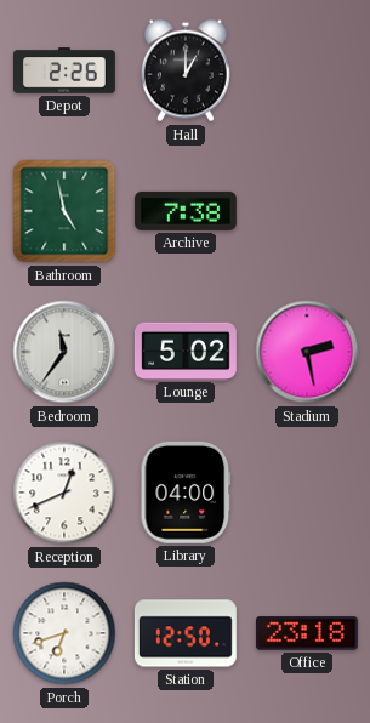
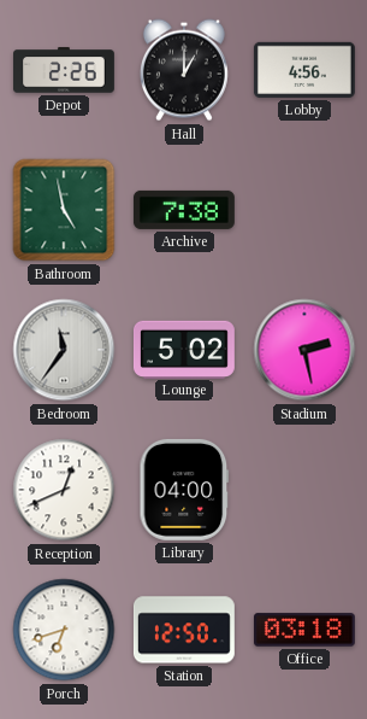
Lobby: none -> 4:56
Office: 23:18 -> 03:18
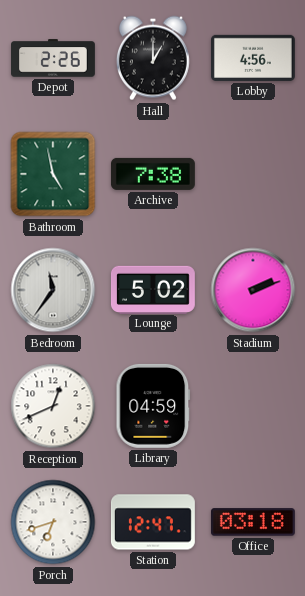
Stadium: 2:28 -> 2:12
Library: 04:00 -> 04:59
Station: 12:50 -> 12:47
